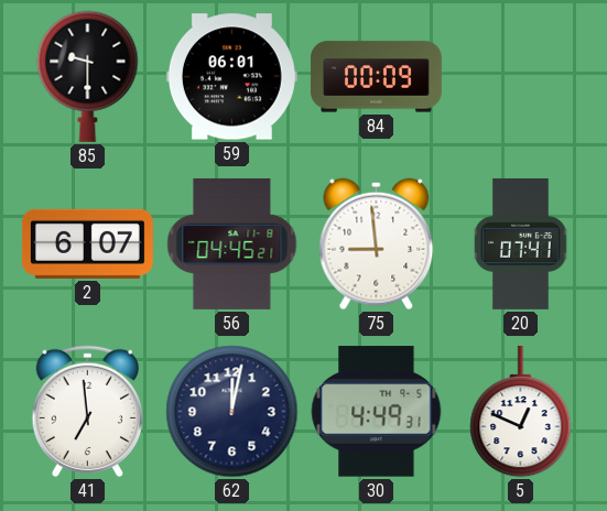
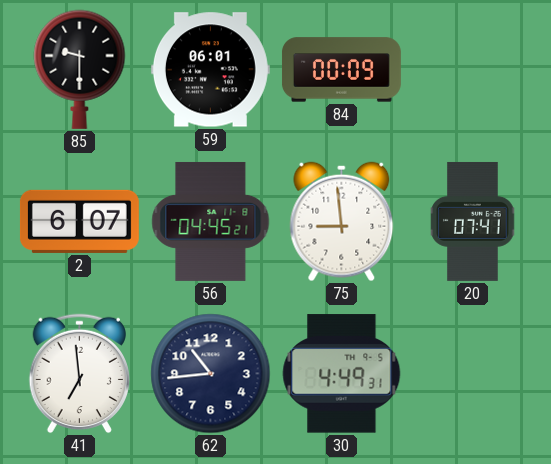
62: 12:02 -> 10:44
5: 12:49 -> none
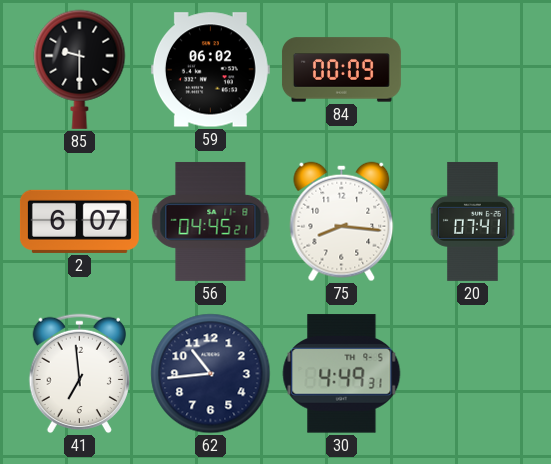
59: 06:01 -> 06:02
75: 8:59 -> 8:16
